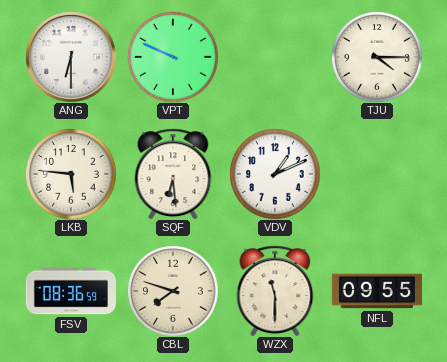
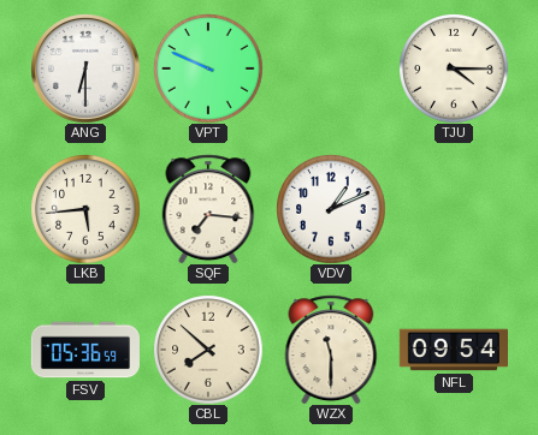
LKB: 5:46 -> 5:44
SQF: 6:29 -> 7:16
FSV: 08:36 -> 05:36
CBL: 7:48 -> 7:52
NFL: 09:55 -> 09:54
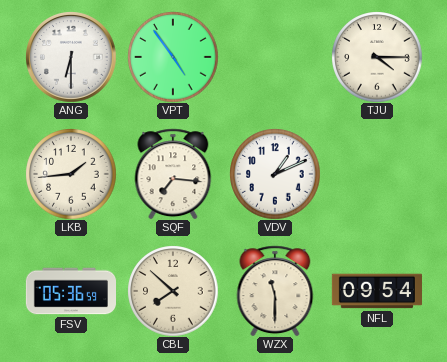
VPT: 9:49 -> 4:54
LKB: 5:44 -> 1:44
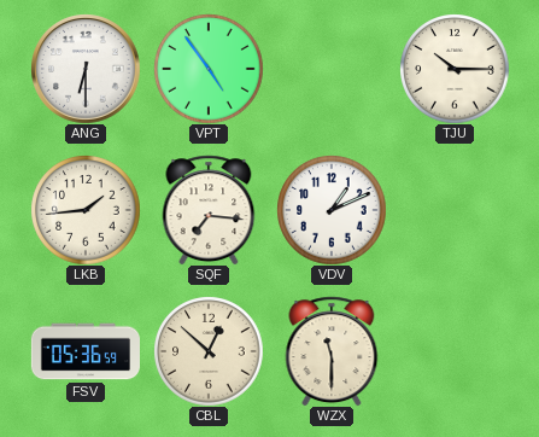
TJU: 4:15 -> 10:15
CBL: 7:52 -> 12:52
NFL: 09:54 -> none
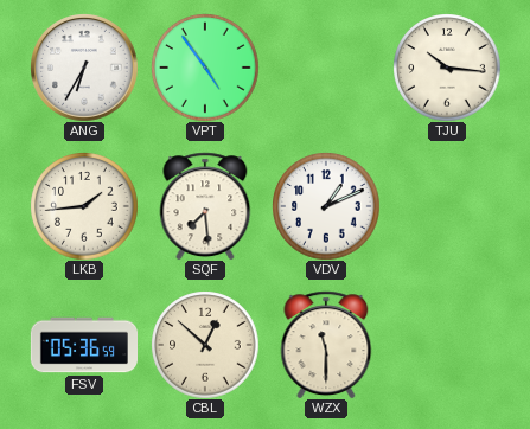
ANG: 6:30 -> 6:35
TJU: 10:15 -> 10:16
SQF: 7:16 -> 7:29
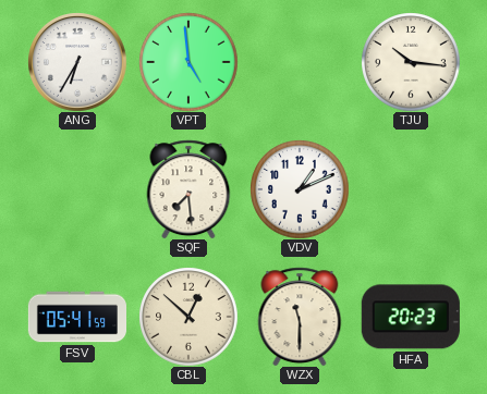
VPT: 4:54 -> 4:59
LKB: 1:44 -> none
FSV: 05:36 -> 05:41
HFA: none -> 20:23
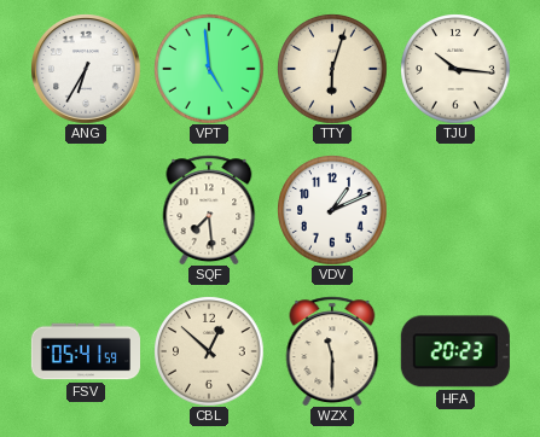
TTY: none -> 6:03
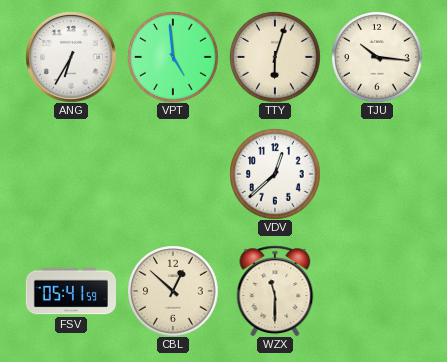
SQF: 7:29 -> none
VDV: 1:11 -> 12:38
HFA: 20:23 -> none
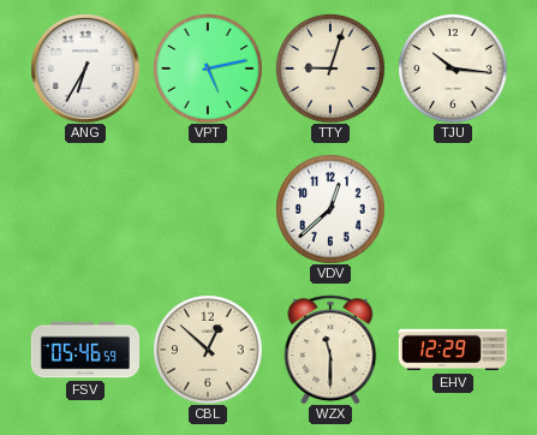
VPT: 4:59 -> 5:13
TTY: 6:03 -> 9:03
FSV: 05:41 -> 05:46
EHV: none -> 12:29
